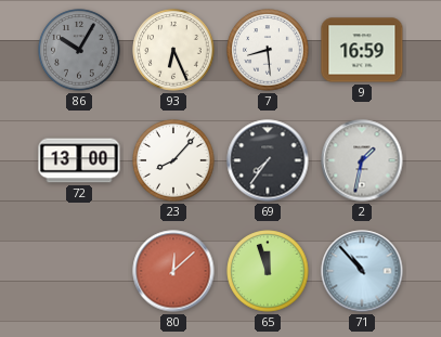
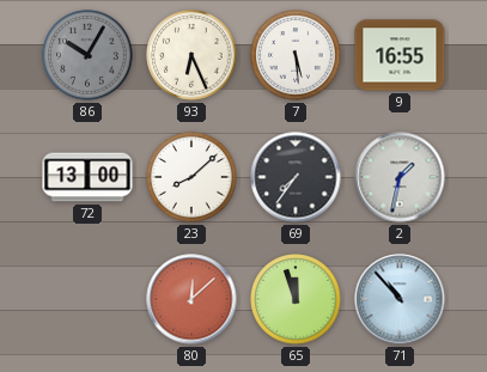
7: 8:29 -> 5:29
9: 16:59 -> 16:55
23: 8:07 -> 8:08
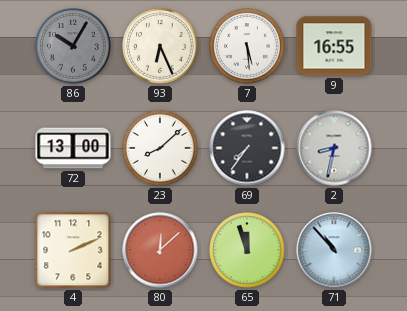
2: 1:32 -> 8:32
4: none -> 2:11
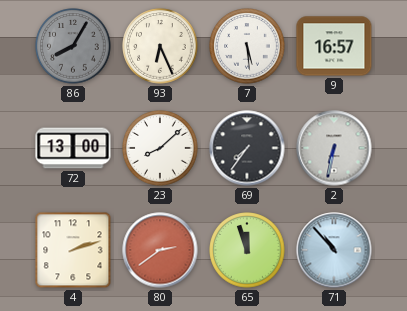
86: 10:05 -> 8:05
9: 16:55 -> 16:57
2: 8:32 -> 6:32
4: 2:11 -> 2:12
80: 12:08 -> 2:39
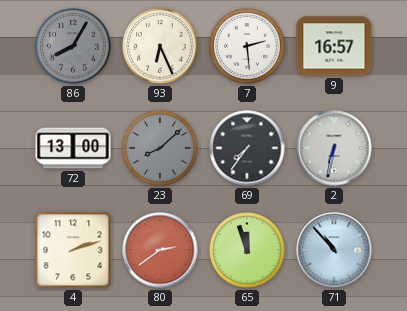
7: 5:29 -> 2:29
23 dial: white -> grey
